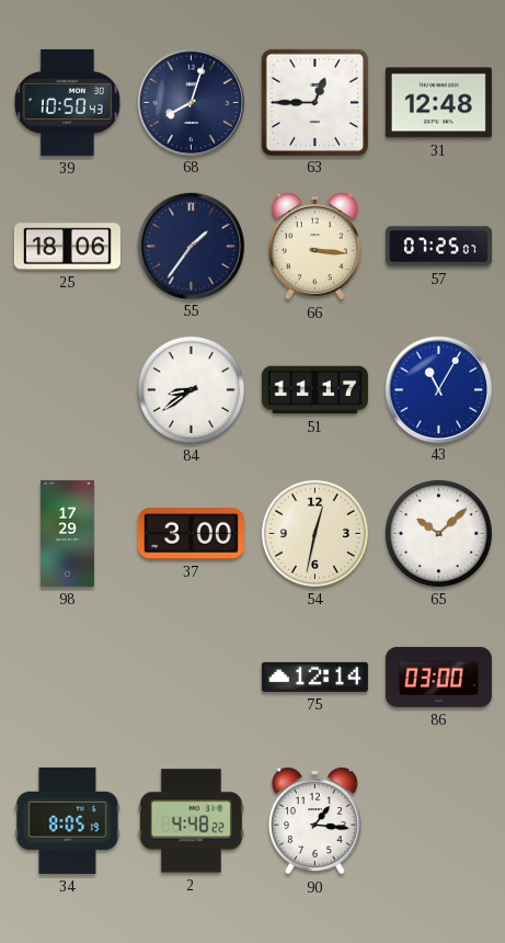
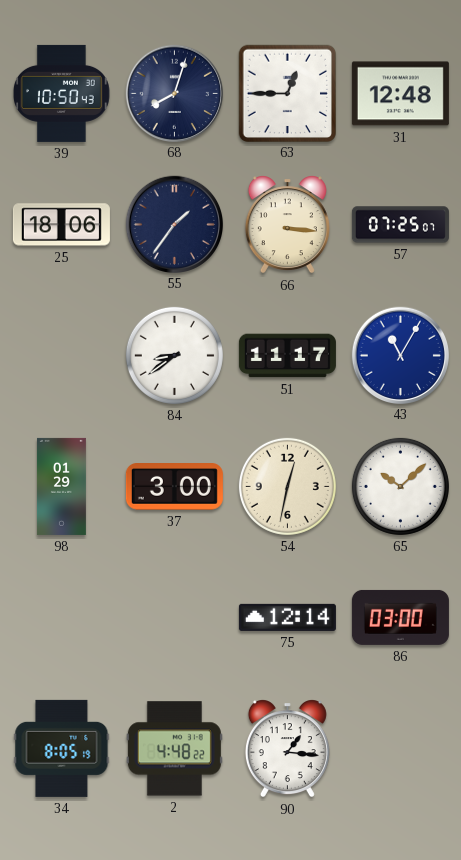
98: 17:29 -> 01:29
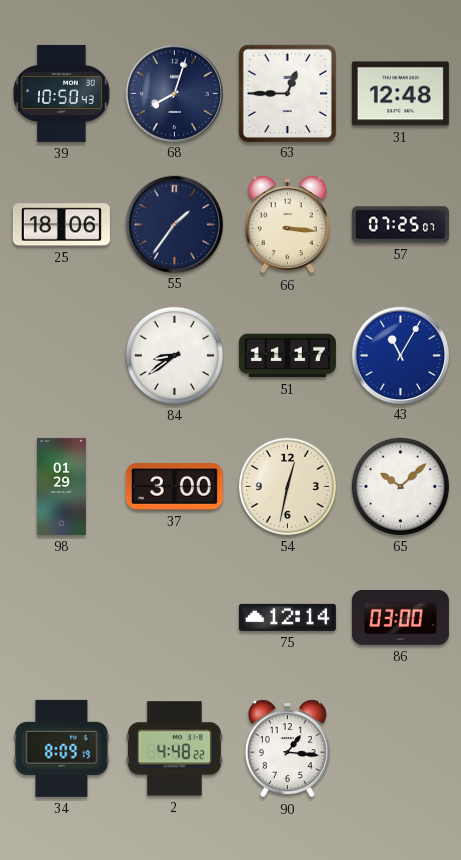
34: 8:05 -> 8:09
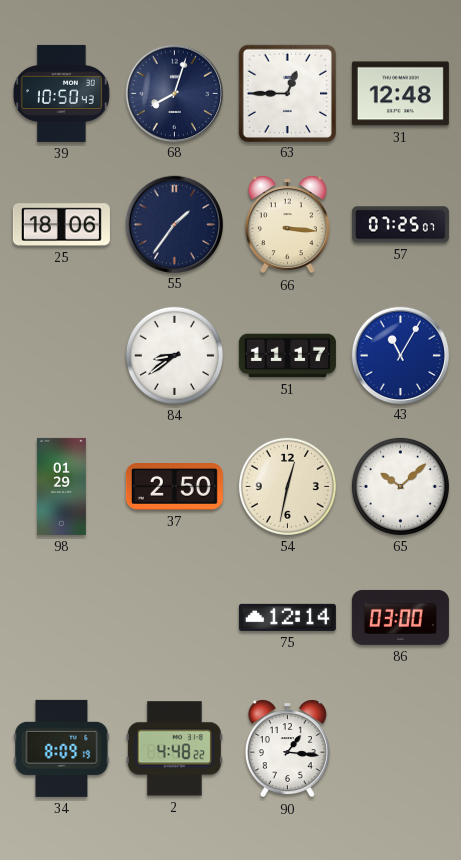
37: 3:00 -> 2:50
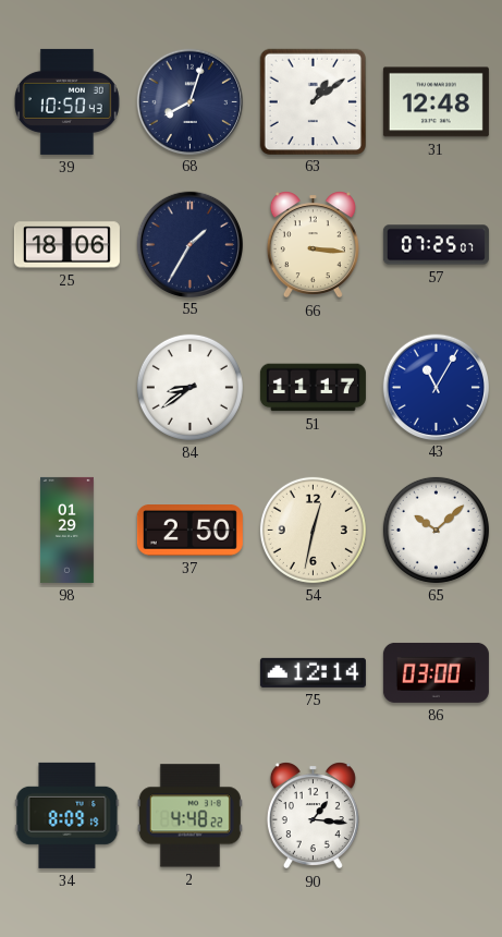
63: 12:45 -> 1:09
55: 1:36 -> 1:35
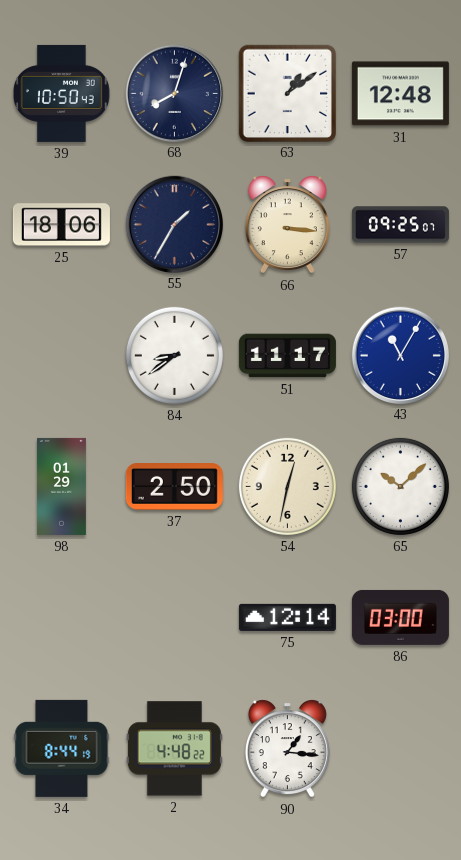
57: 07:25 -> 09:25
34: 8:09 -> 8:44
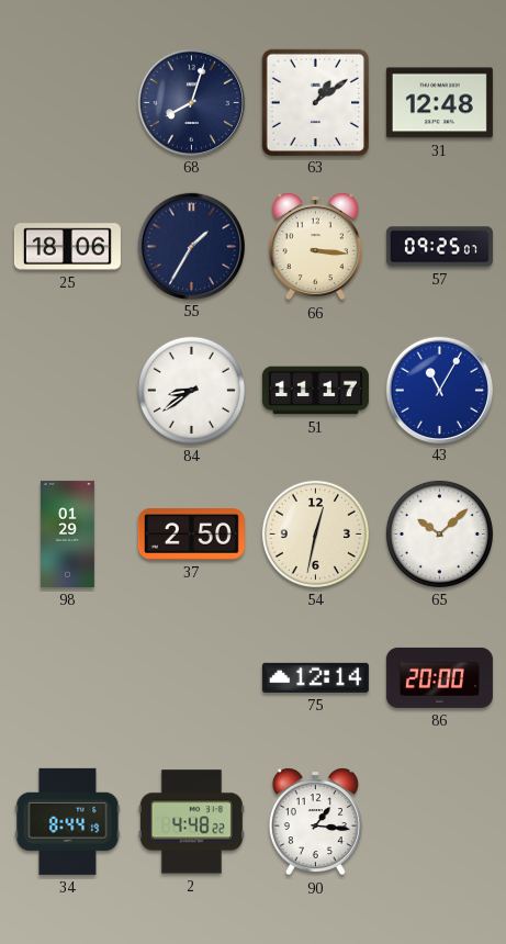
39: 10:50 -> none
86: 03:00 -> 20:00
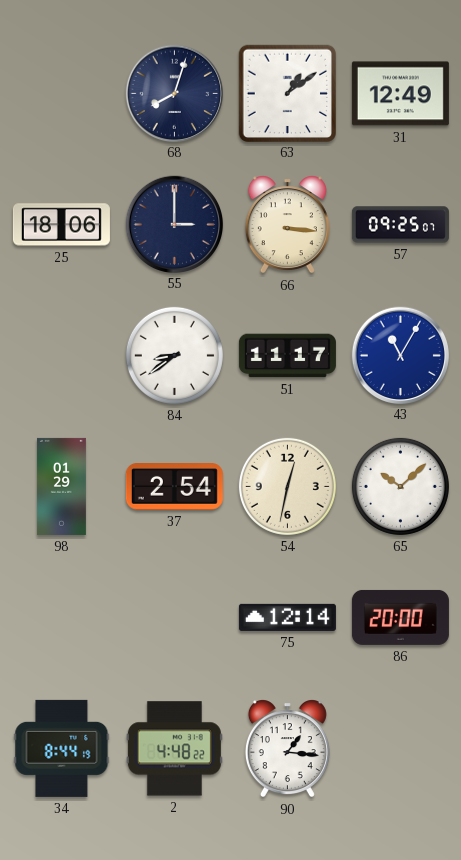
31: 12:48 -> 12:49
55: 1:35 -> 3:00
37: 2:50 -> 2:54
